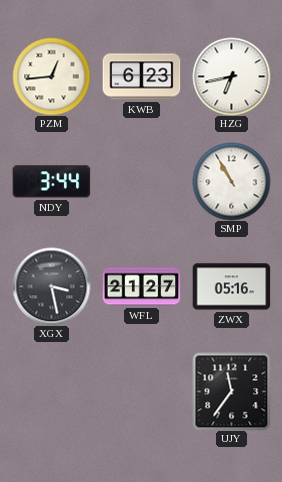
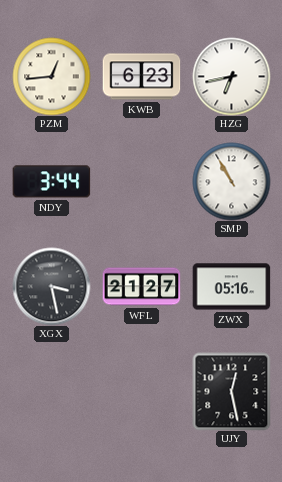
UJY: 11:36 -> 12:28
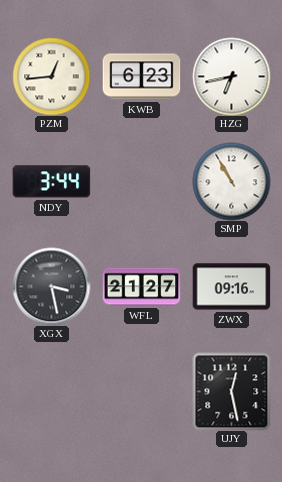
ZWX: 05:16 -> 09:16
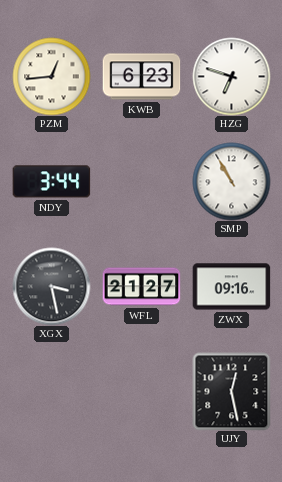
HZG: 6:43 -> 6:48
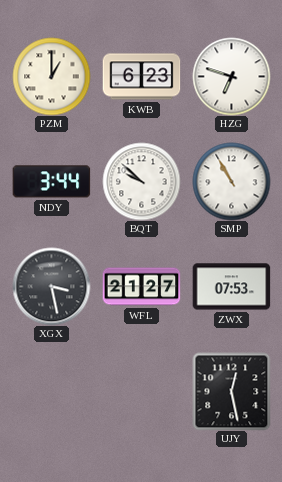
PZM: 12:44 -> 1:00
BQT: none -> 9:52
ZWX: 09:16 -> 07:53
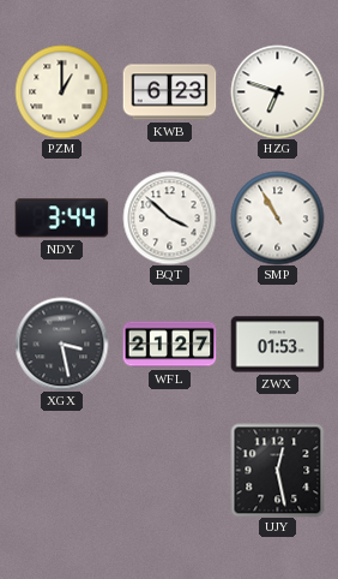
BQT: 9:52 -> 3:52
ZWX: 07:53 -> 01:53
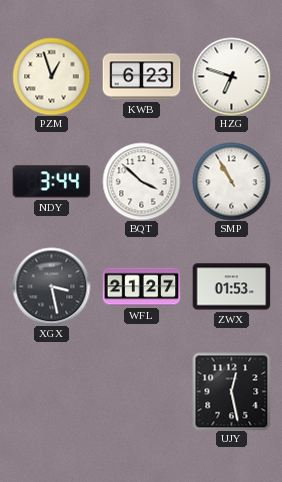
PZM: 1:00 -> 12:57
